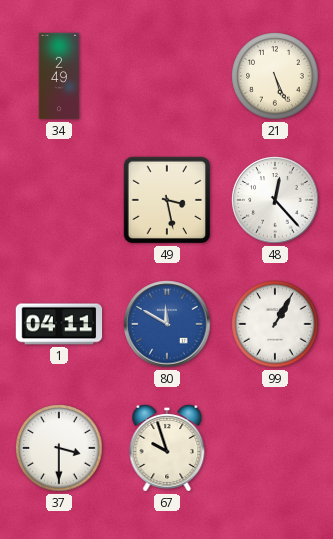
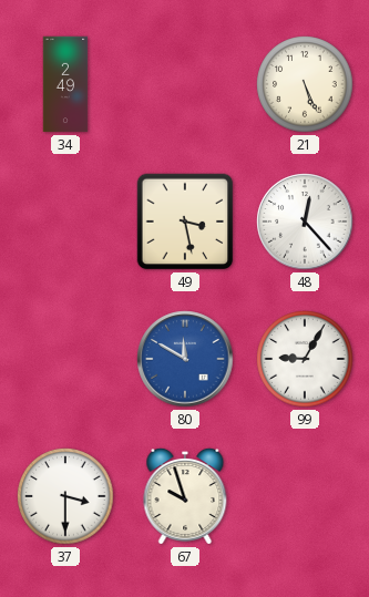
1: 04:11 -> none
99: 1:05 -> 9:05
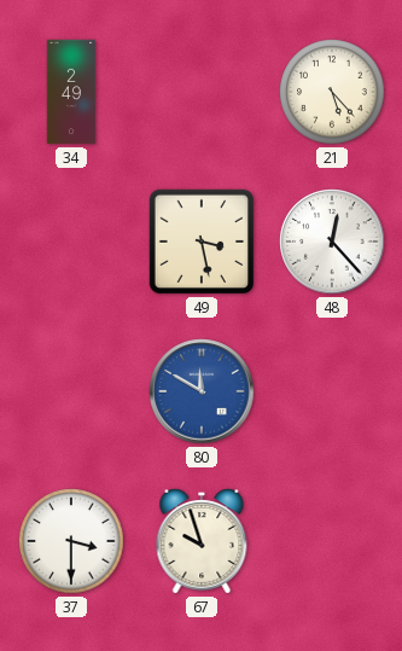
21: 5:26 -> 5:23
99: 9:05 -> none
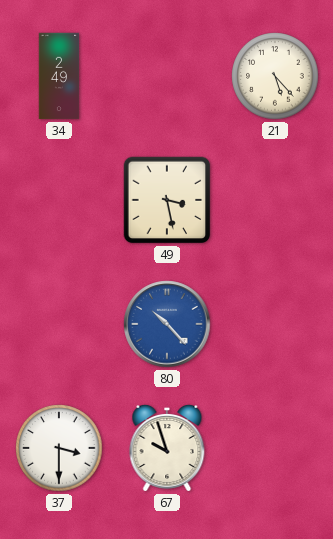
48: 12:23 -> none
80: 11:50 -> 10:23
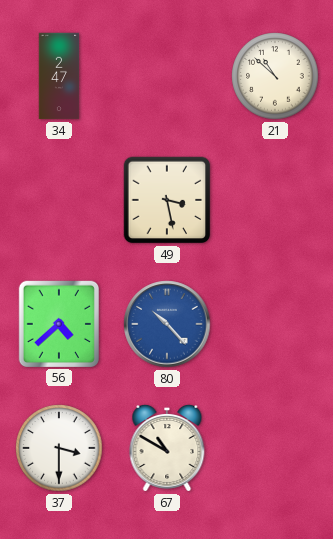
34: 2:49 -> 2:47
21: 5:23 -> 10:52
56: none -> 4:38
67: 9:57 -> 10:50
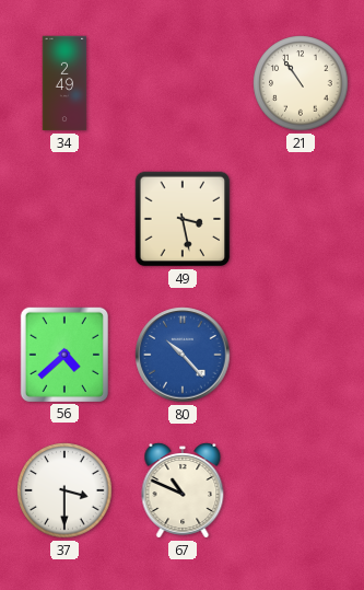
34: 2:47 -> 2:49
21: 10:52 -> 10:54
67: 10:50 -> 10:49
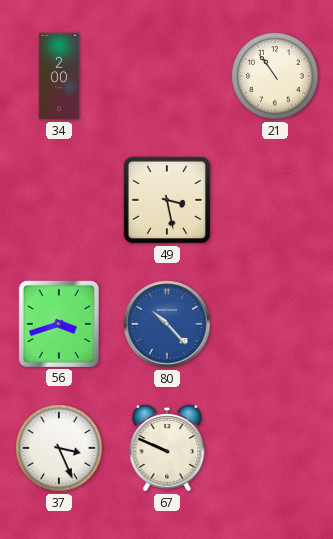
34: 2:49 -> 2:00
56: 4:38 -> 3:42
37: 3:30 -> 3:26
67: 10:49 -> 9:49
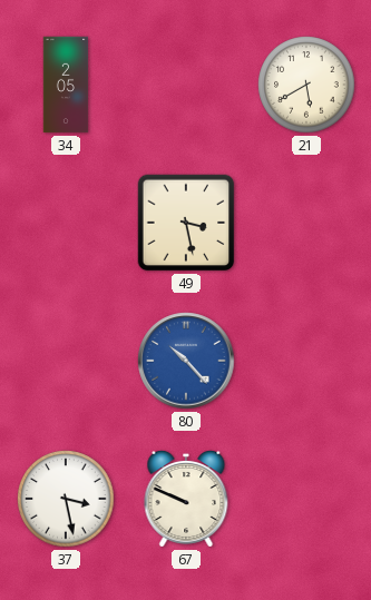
34: 2:00 -> 2:05
21: 10:54 -> 5:40
56: 3:42 -> none
37: 3:26 -> 3:28
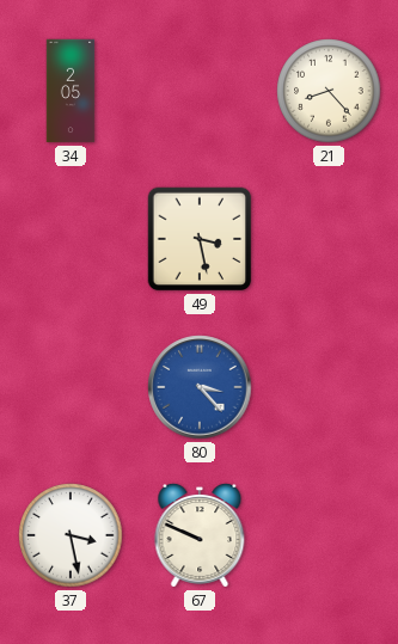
21: 5:40 -> 8:23
80: 10:23 -> 3:23
